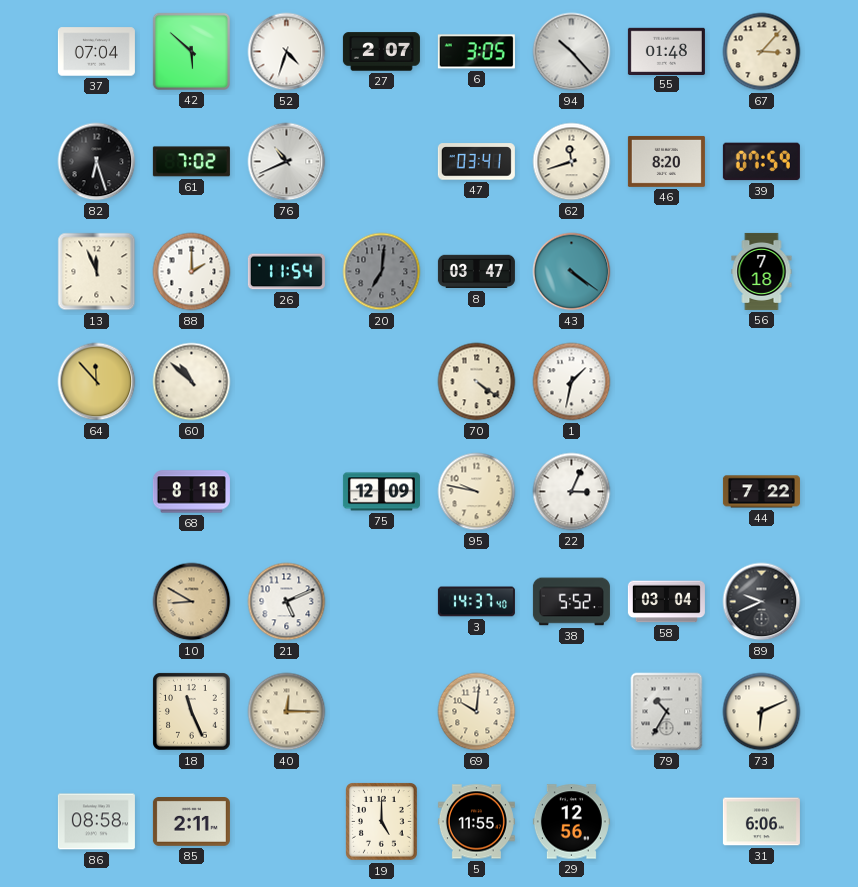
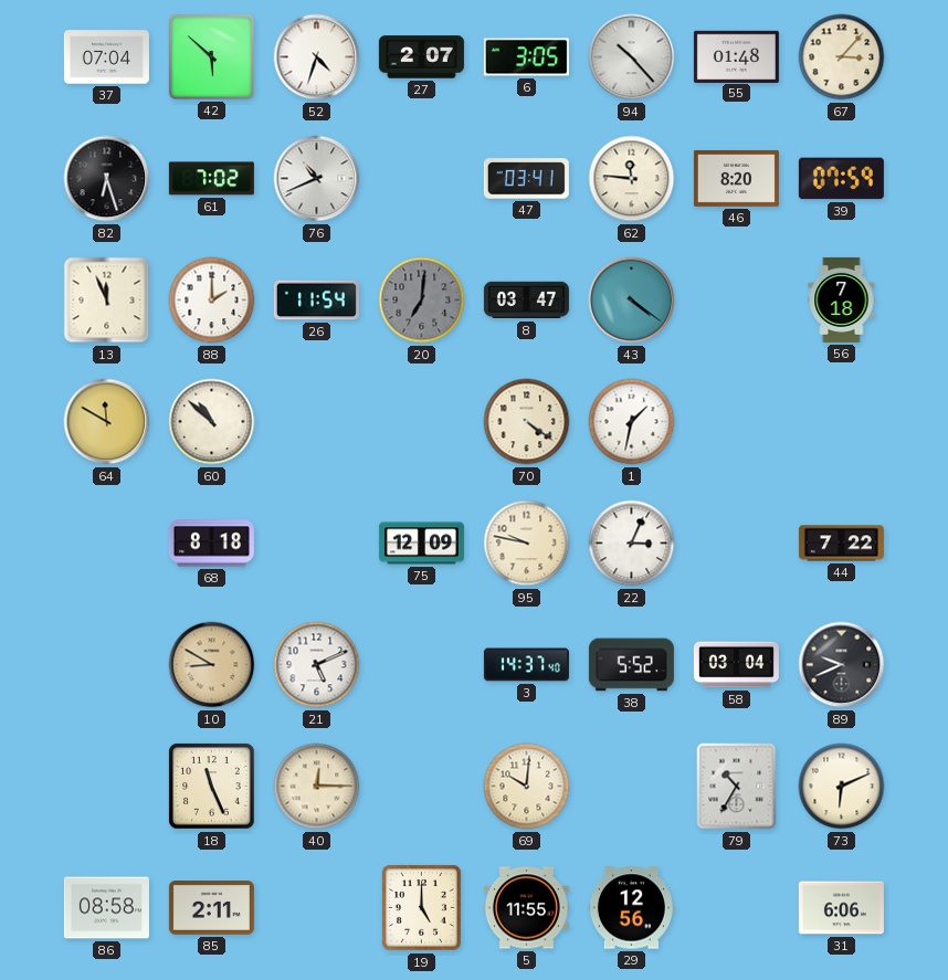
62: 11:42 -> 11:46
64: 11:53 -> 11:50
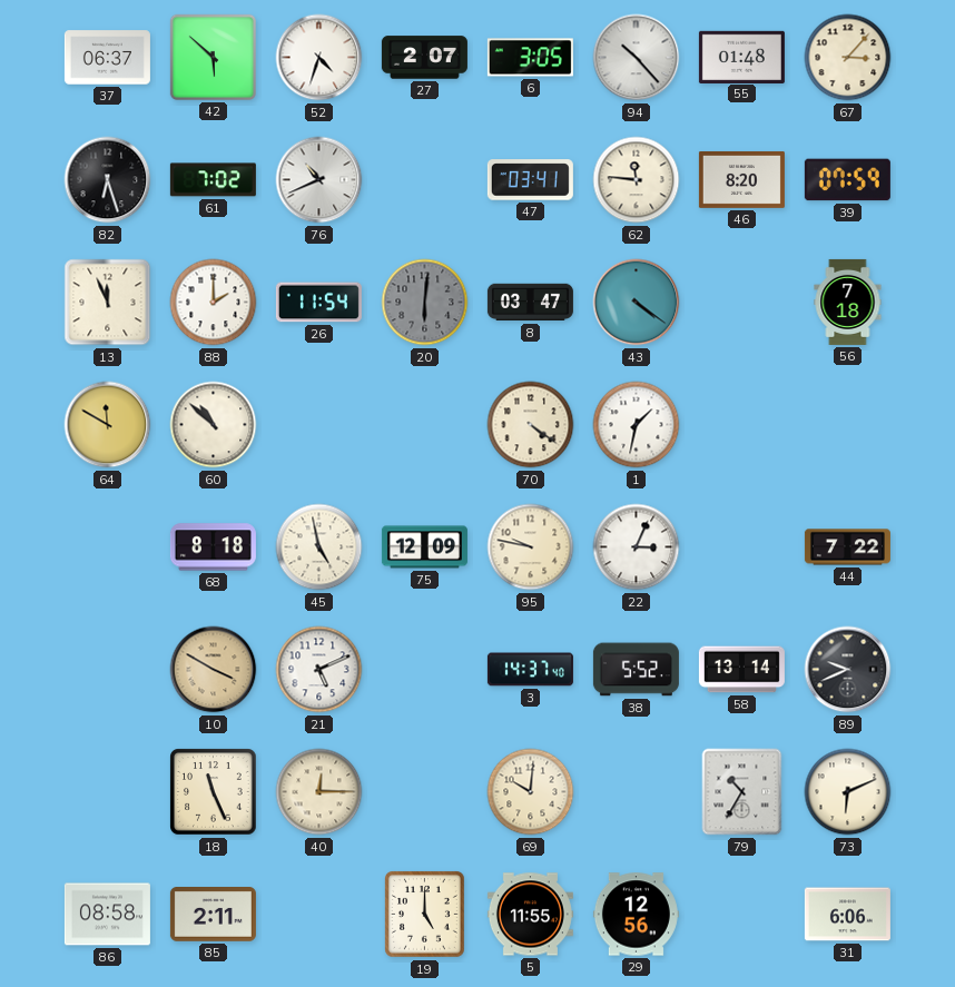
37: 07:04 -> 06:37
20: 7:01 -> 6:01
45: none -> 4:58
10: 8:50 -> 3:50
58: 03:04 -> 13:14
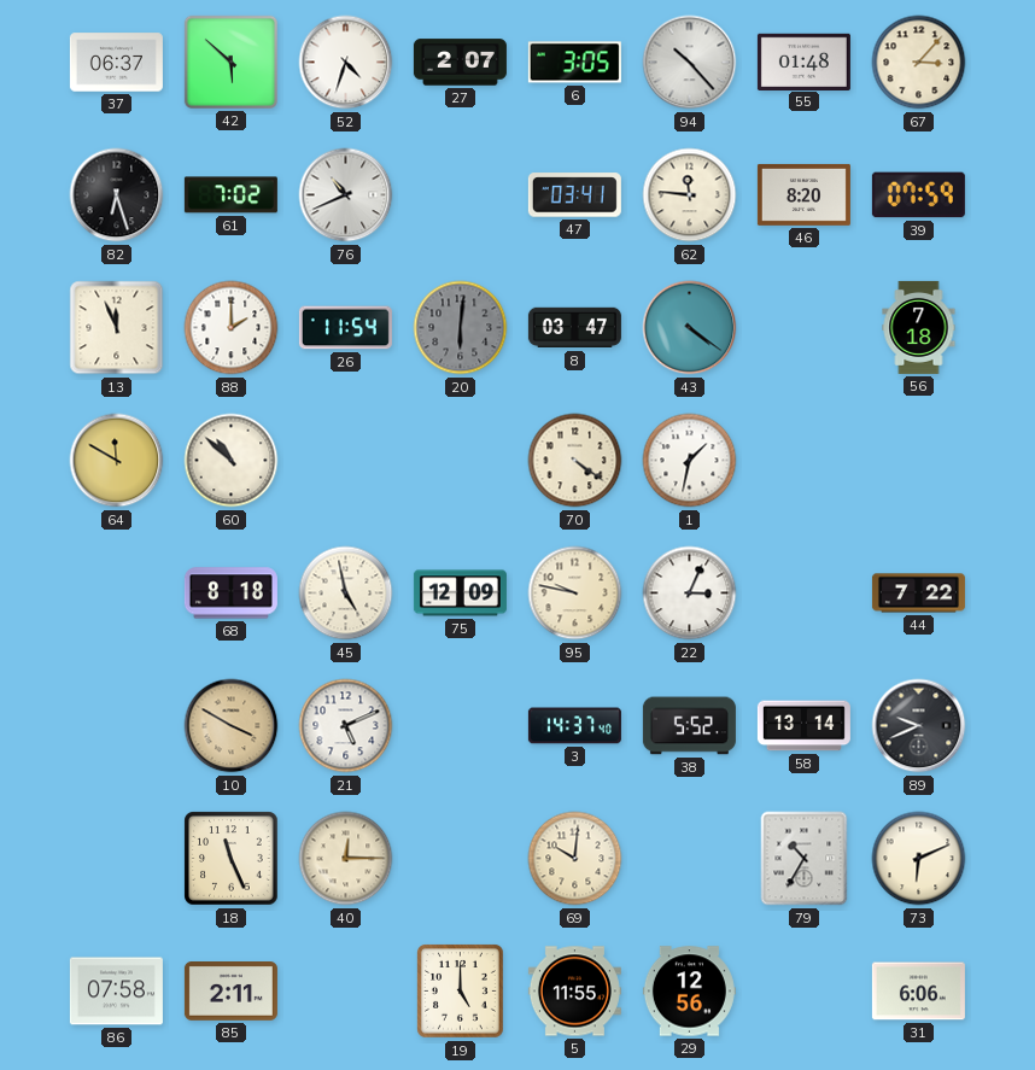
86: 08:58 -> 07:58
